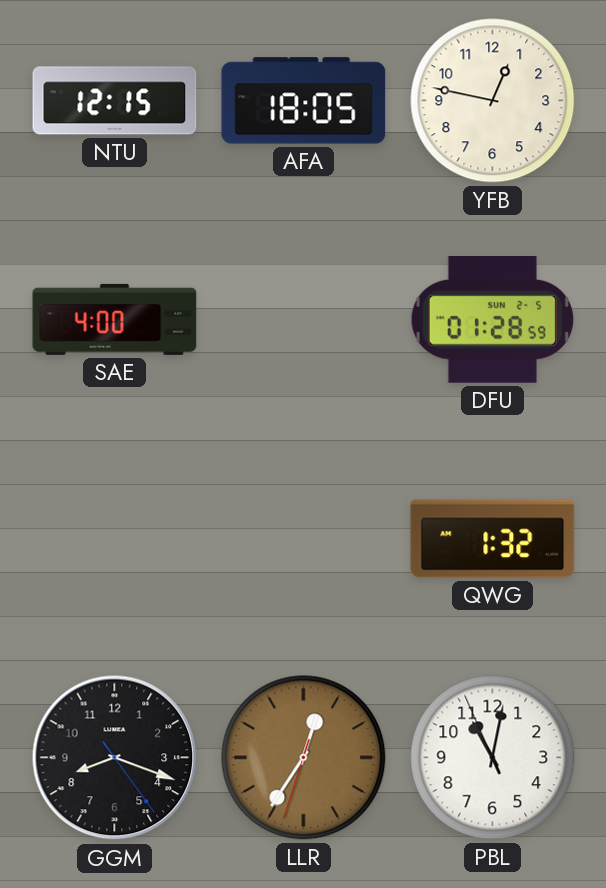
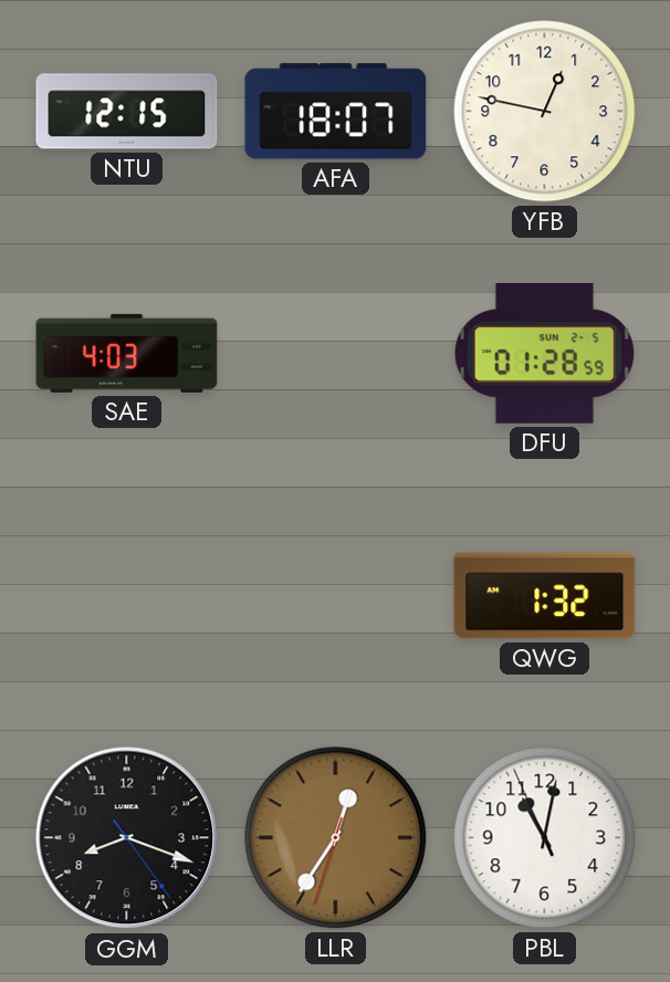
AFA: 18:05 -> 18:07
SAE: 4:00 -> 4:03
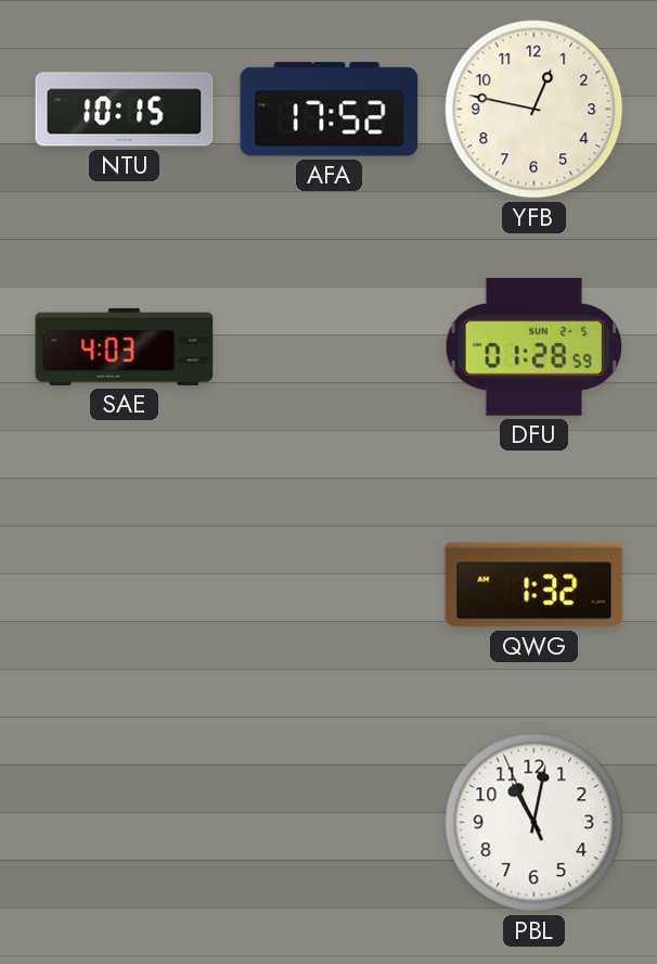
NTU: 12:15 -> 10:15
AFA: 18:07 -> 17:52
GGM: 8:18 -> none
LLR: 12:35 -> none
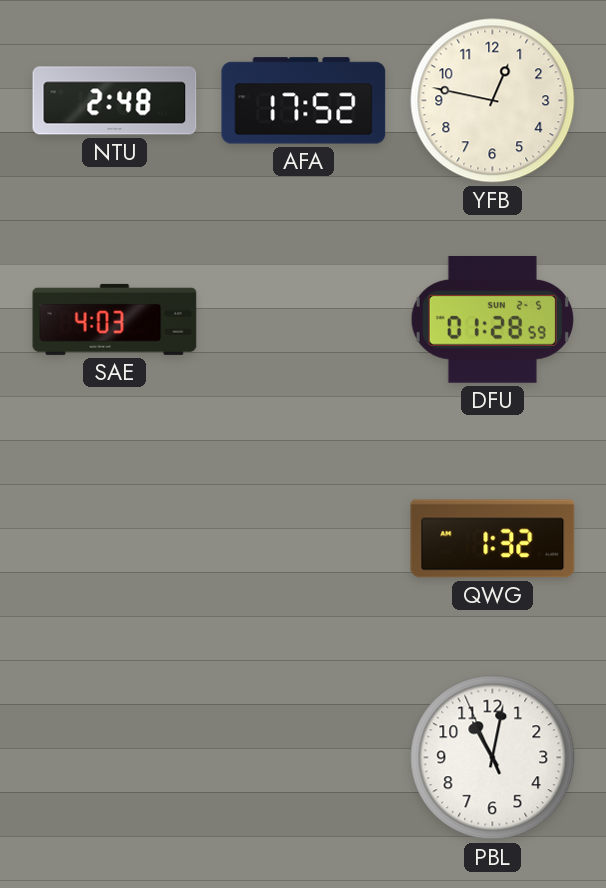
NTU: 10:15 -> 2:48
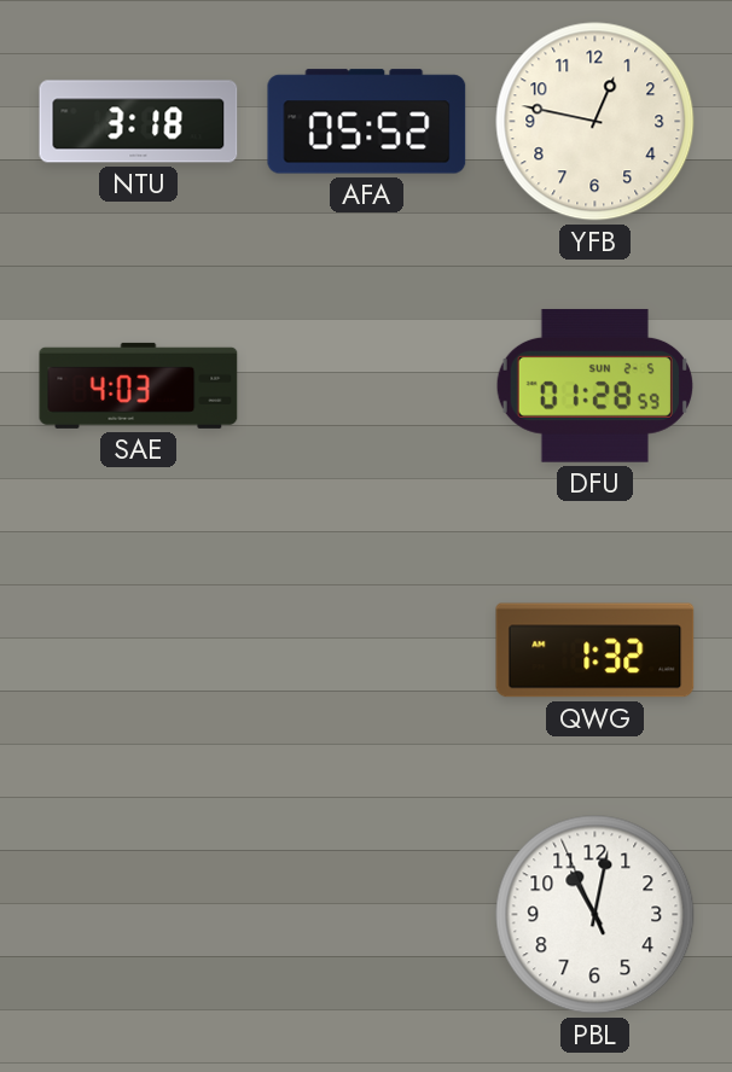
NTU: 2:48 -> 3:18
AFA: 17:52 -> 05:52
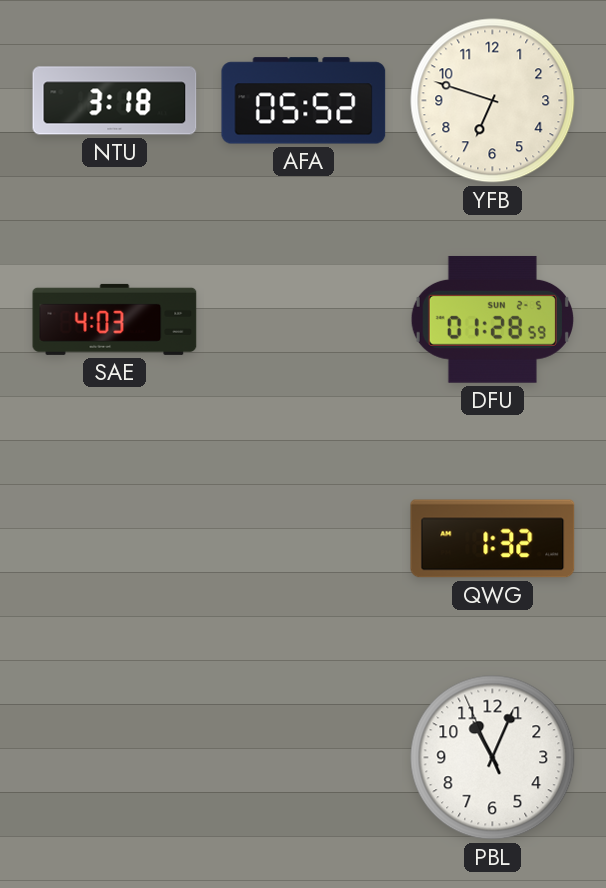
YFB: 12:47 -> 6:48
PBL: 11:01 -> 11:03
